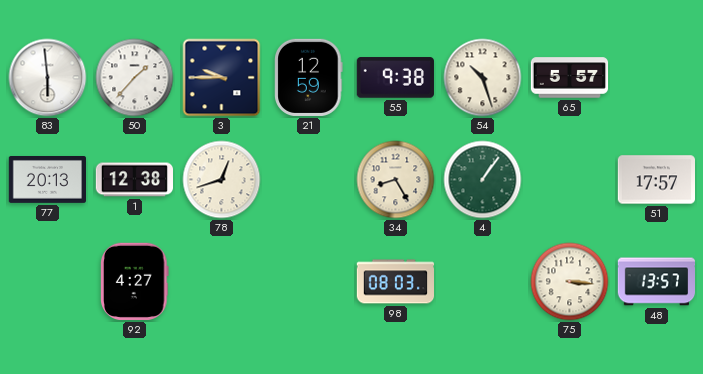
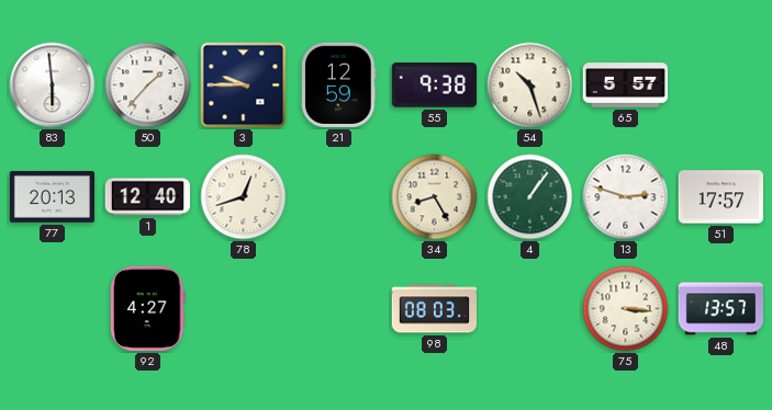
1: 12:38 -> 12:40
13: none -> 2:48
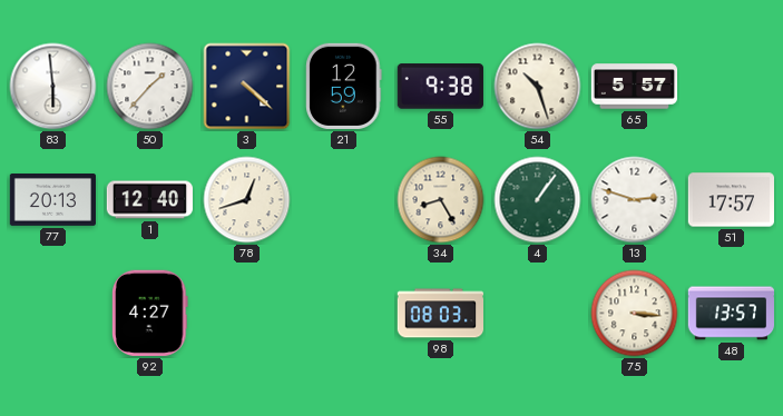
3: 9:45 -> 4:22
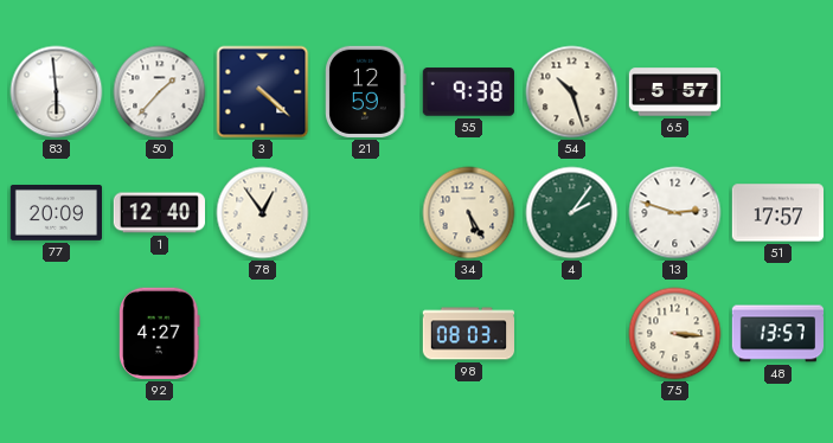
77: 20:13 -> 20:09
78: 12:42 -> 12:54
34: 8:25 -> 5:25
4: 1:06 -> 2:06
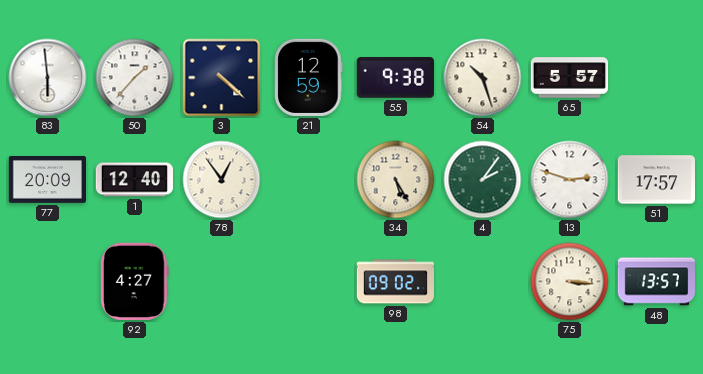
98: 08:03 -> 09:02
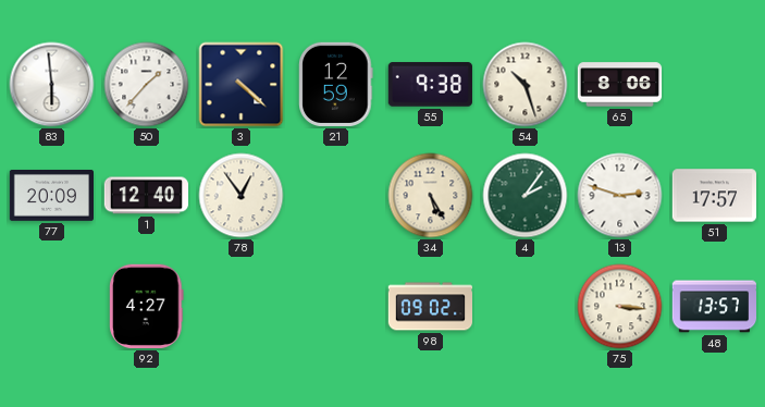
65: 5:57 -> 8:06
